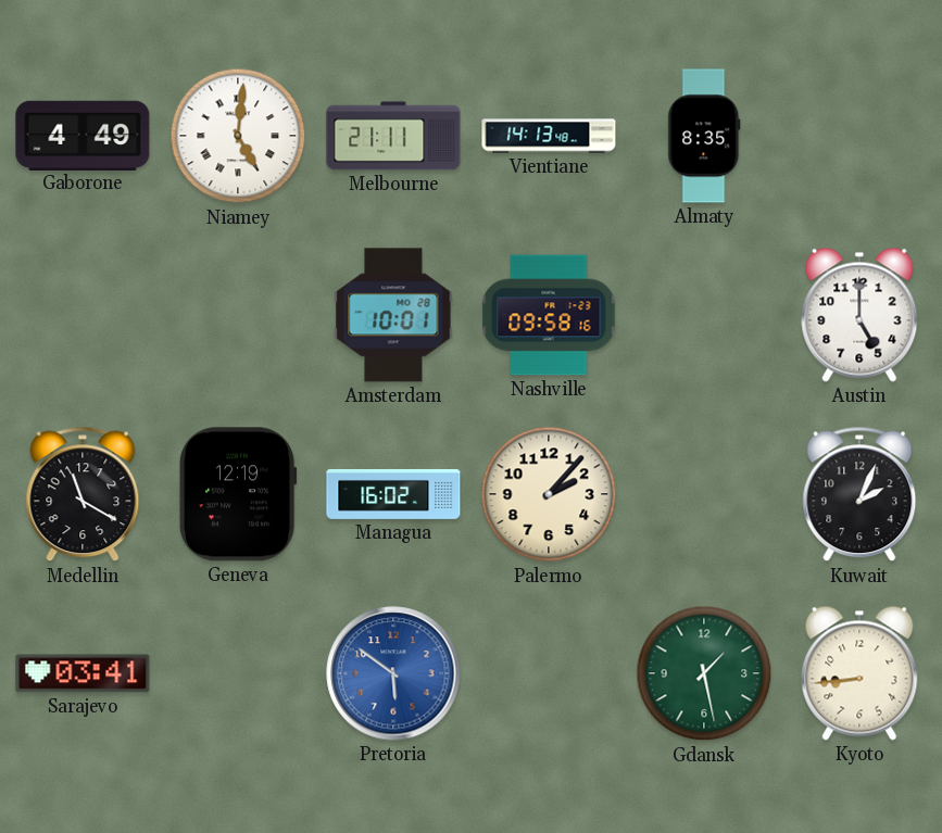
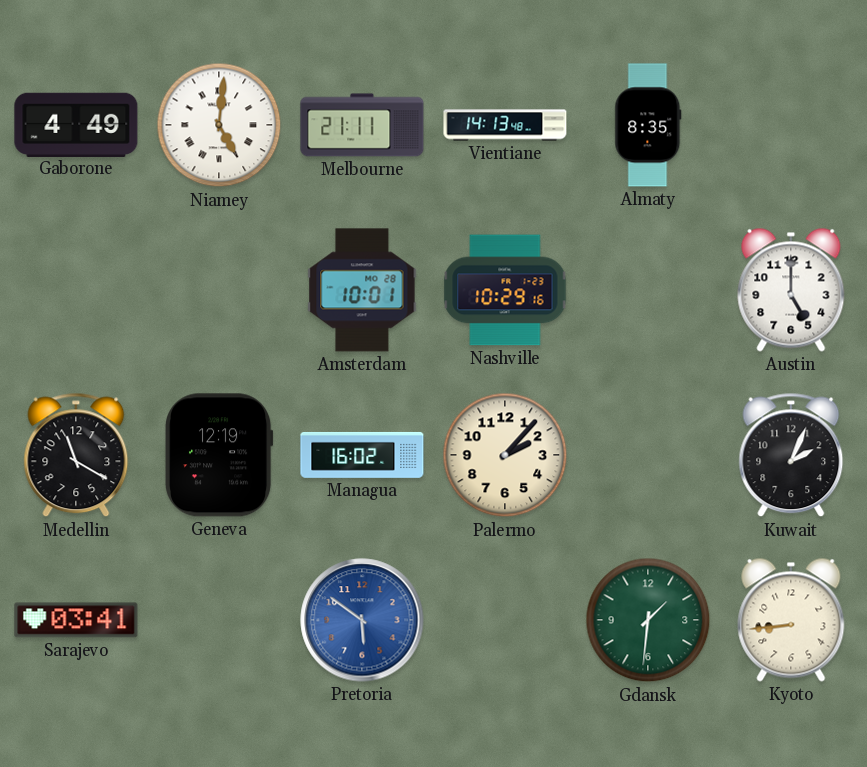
Nashville: 09:58 -> 10:29
Gdansk: 1:28 -> 1:31
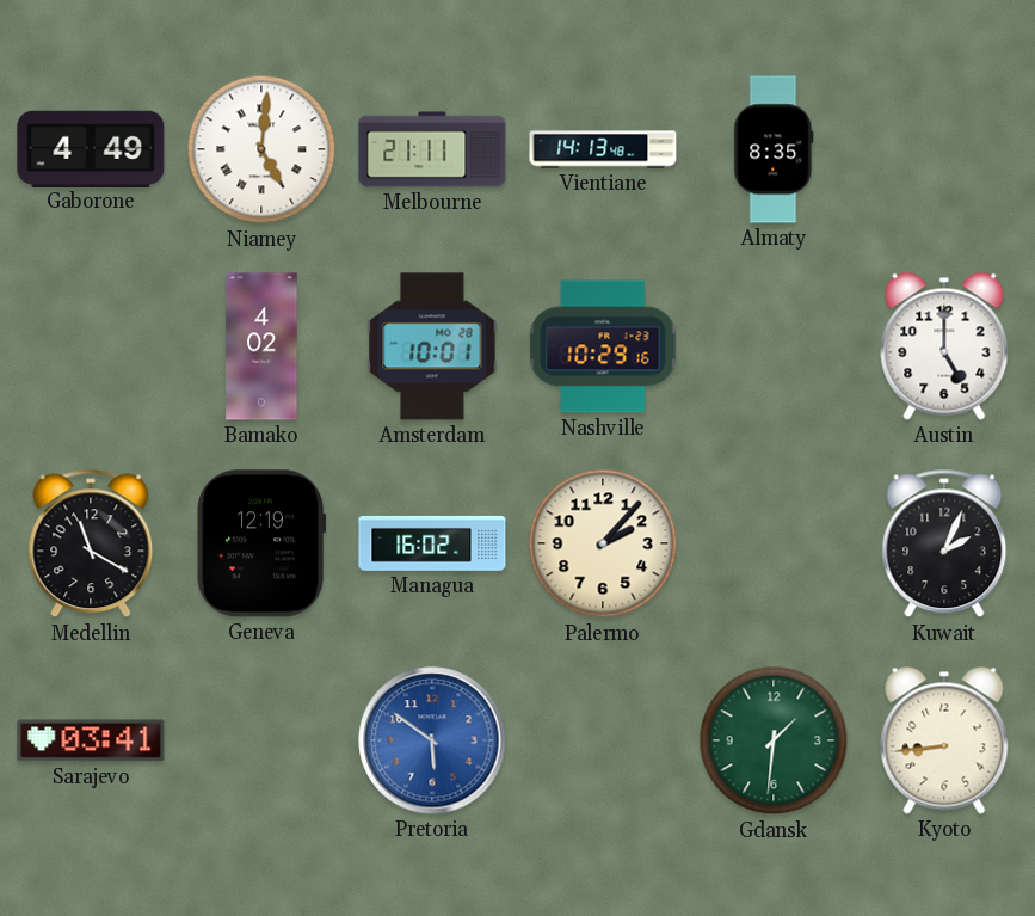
Bamako: none -> 4:02
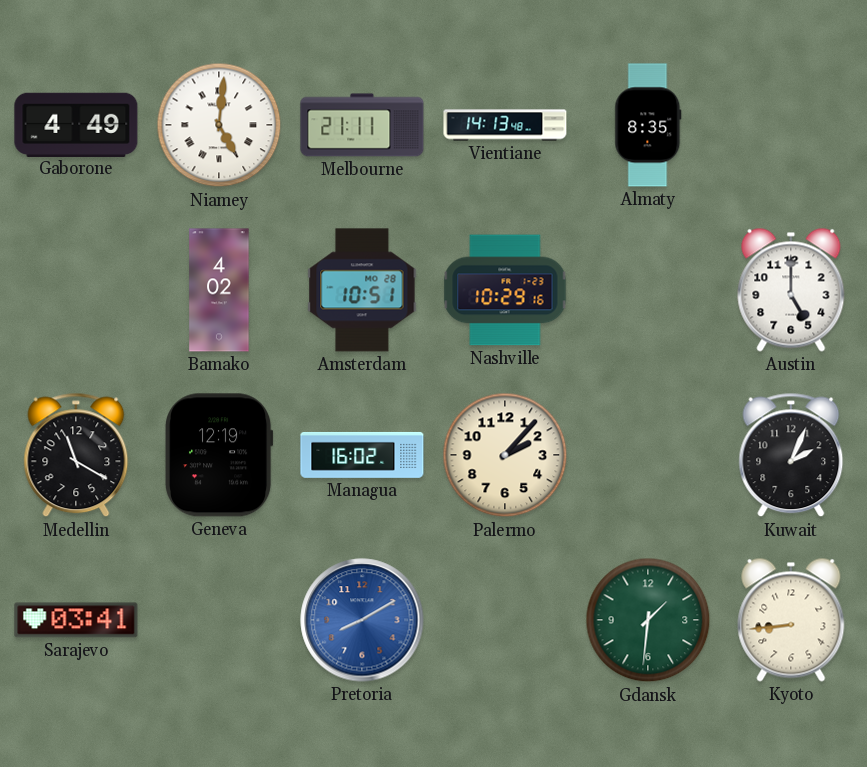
Amsterdam: 10:01 -> 10:51
Pretoria: 5:51 -> 8:10
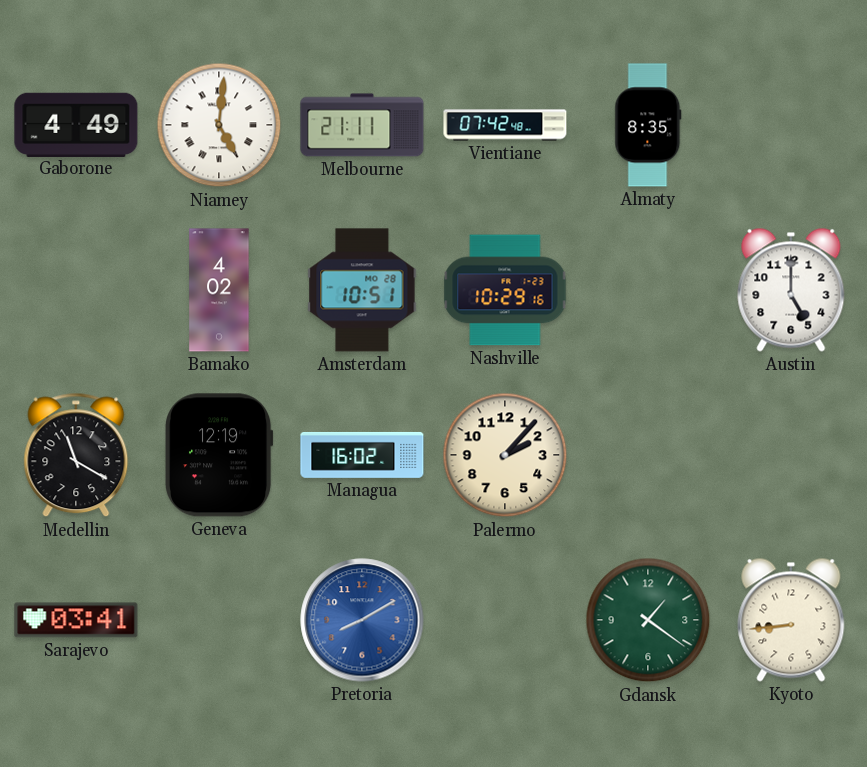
Vientiane: 14:13 -> 07:42
Kuwait: 2:04 -> none
Gdansk: 1:31 -> 1:21
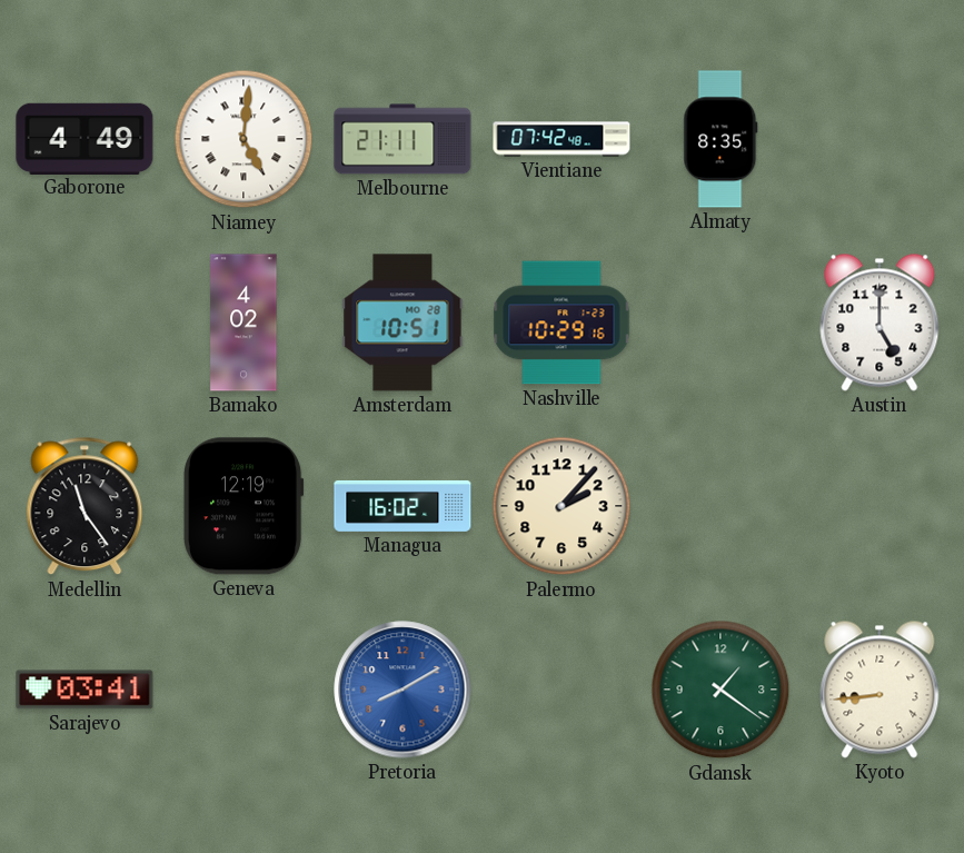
Medellin: 11:20 -> 11:24
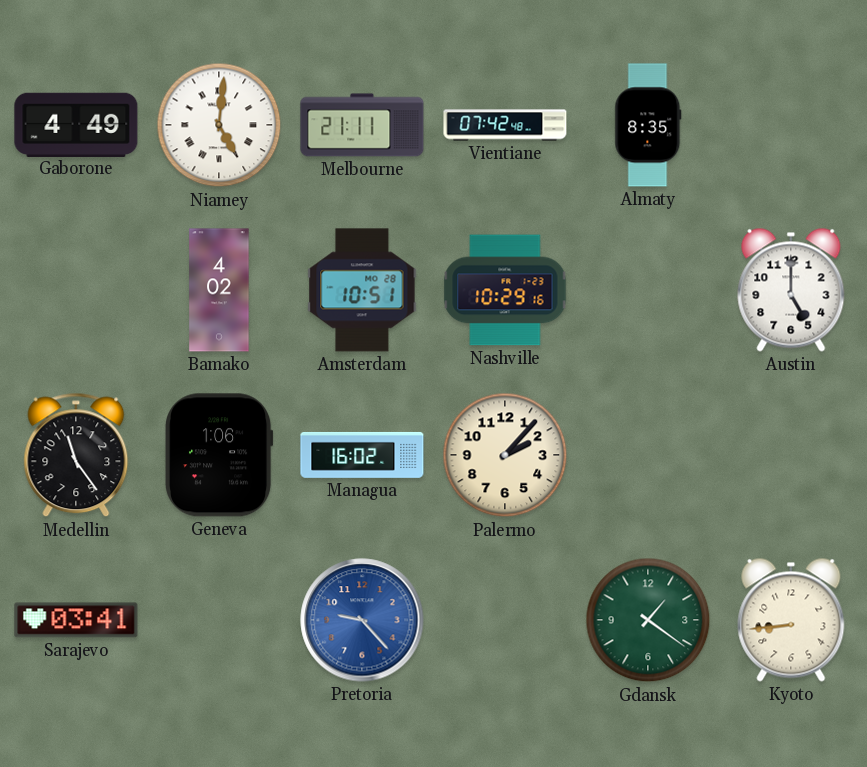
Geneva: 12:19 -> 1:06
Pretoria: 8:10 -> 9:23
